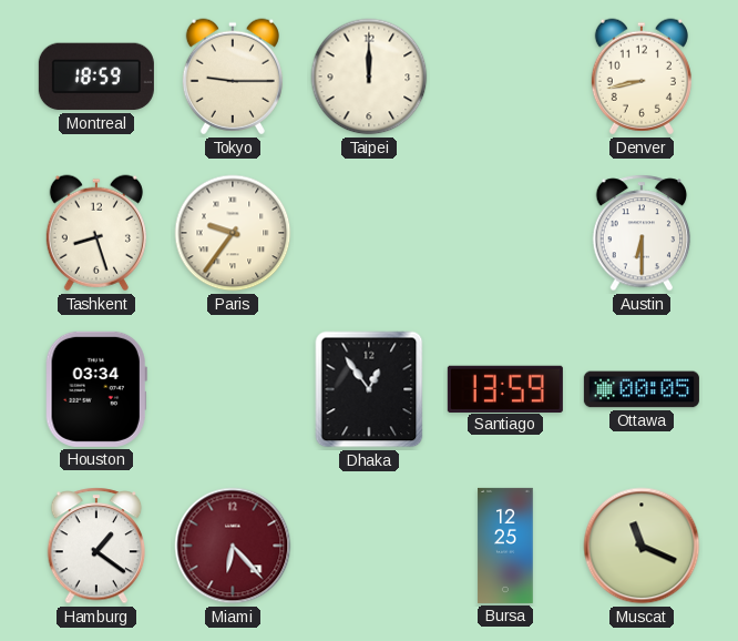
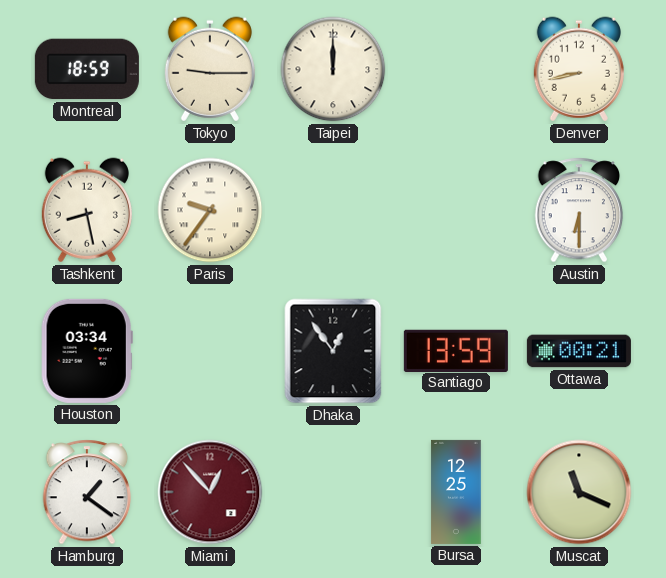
Tashkent: 8:27 -> 8:28
Ottawa: 00:05 -> 00:21
Miami: 6:23 -> 12:53
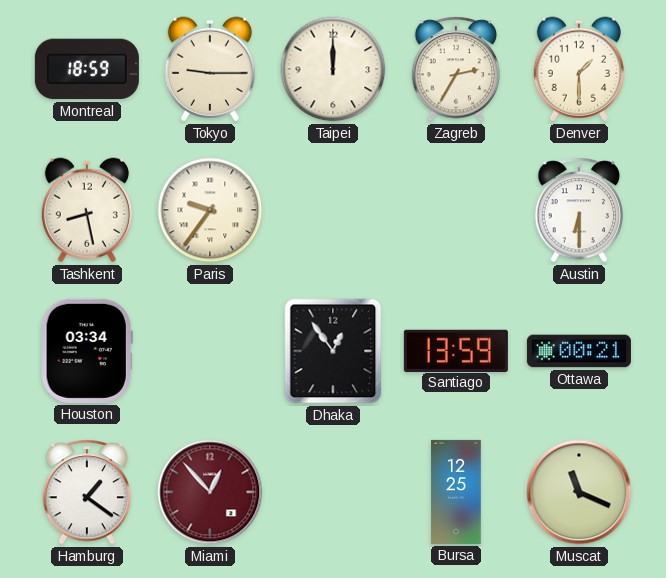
Zagreb: none -> 2:35
Denver: 8:43 -> 1:30
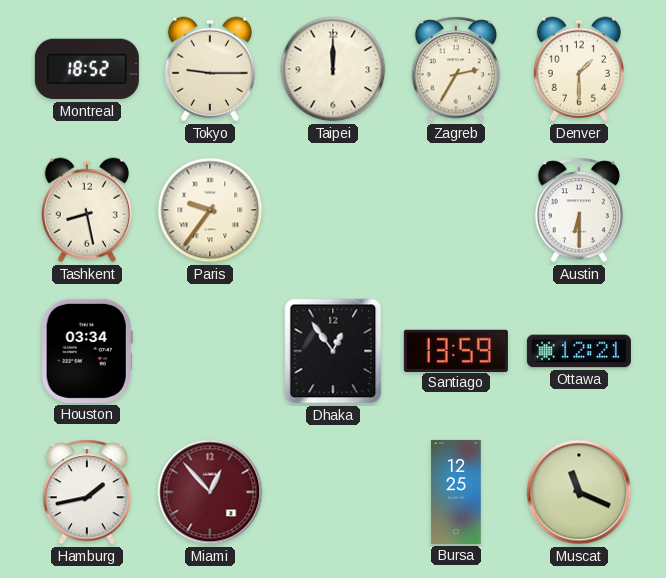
Montreal: 18:59 -> 18:52
Ottawa: 00:21 -> 12:21
Hamburg: 1:21 -> 1:43
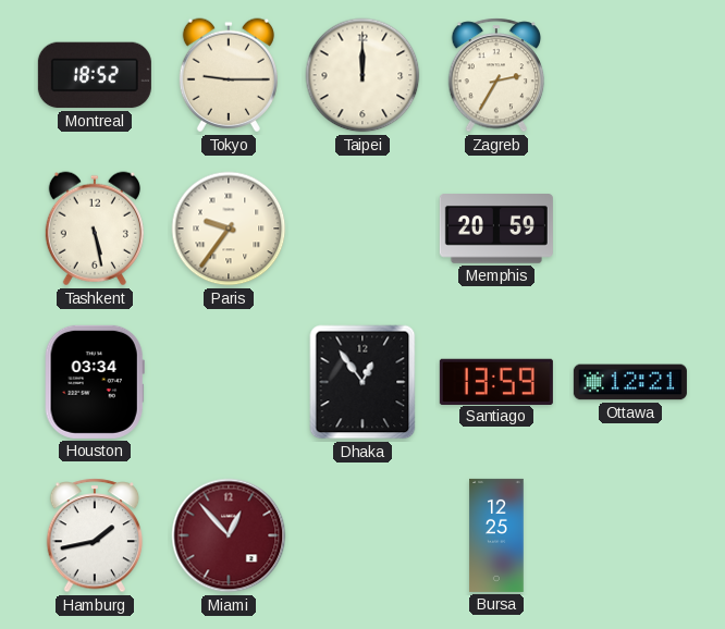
Denver: 1:30 -> none
Tashkent: 8:28 -> 5:28
Memphis: none -> 20:59
Austin: 6:30 -> none
Muscat: 11:19 -> none
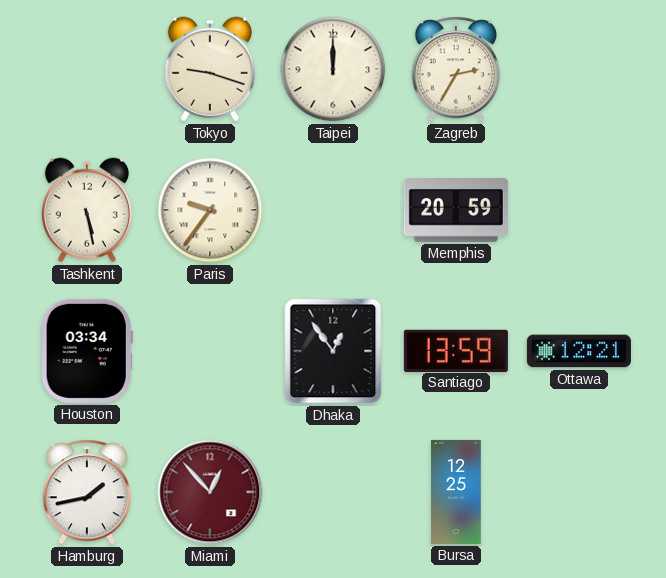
Montreal: 18:52 -> none
Tokyo: 9:15 -> 9:18
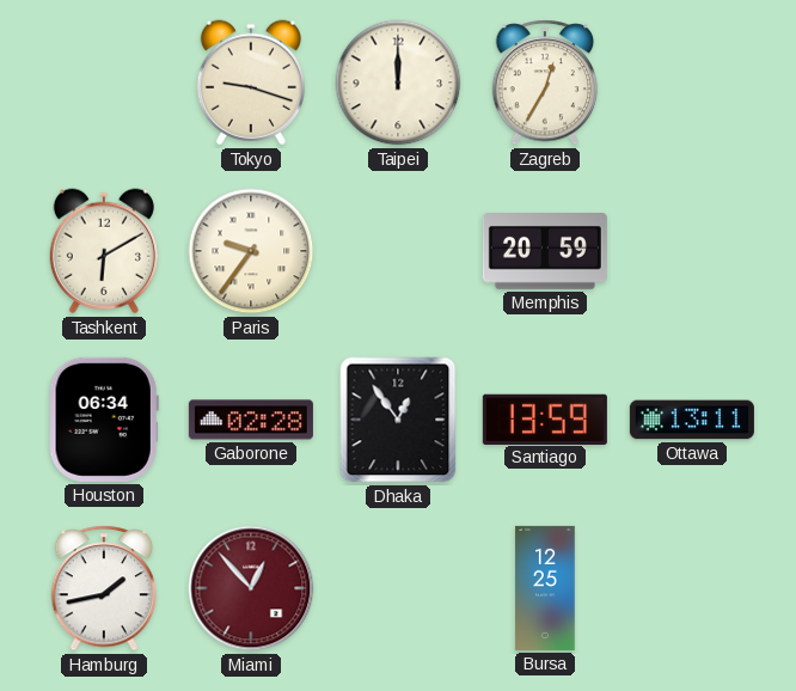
Zagreb: 2:35 -> 12:35
Tashkent: 5:28 -> 6:10
Houston: 03:34 -> 06:34
Gaborone: none -> 02:28
Ottawa: 12:21 -> 13:11
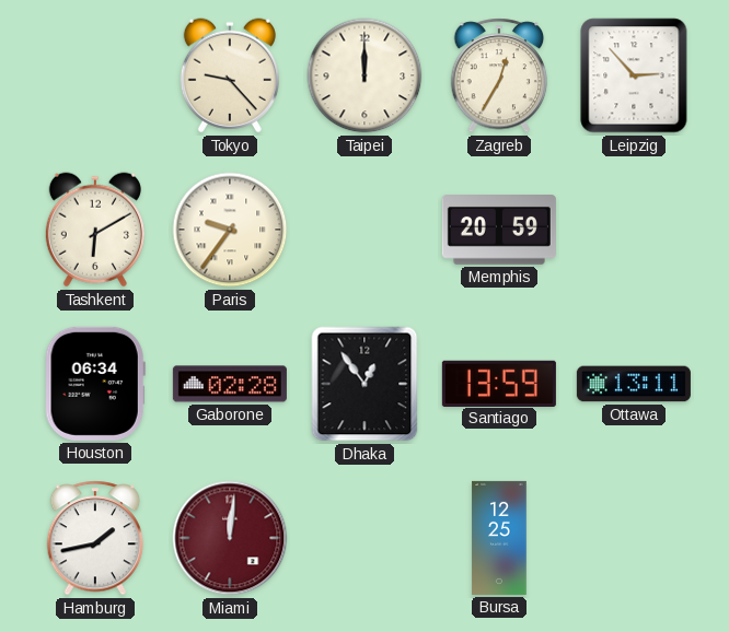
Tokyo: 9:18 -> 9:23
Leipzig: none -> 2:53
Miami: 12:53 -> 12:01
